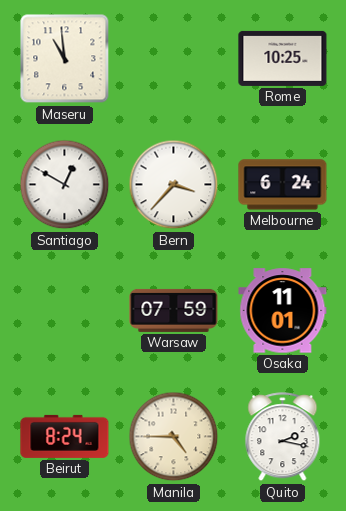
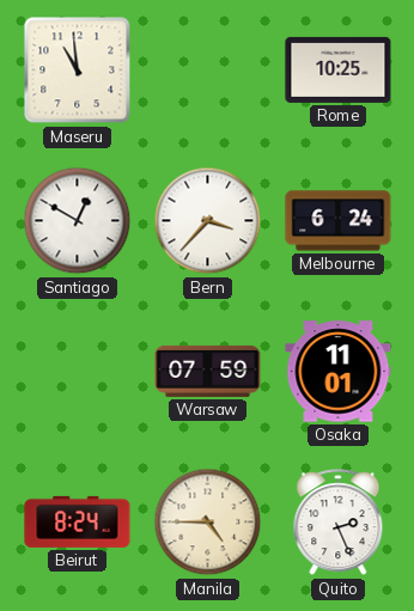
Quito: 2:17 -> 2:26
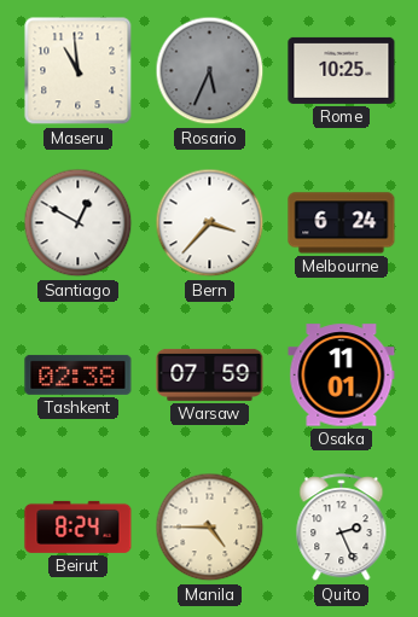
Rosario: none -> 5:34
Tashkent: none -> 02:38
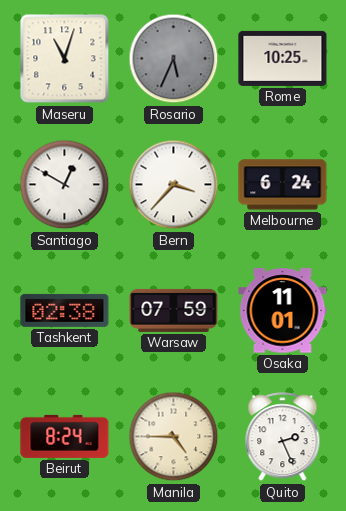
Maseru: 10:59 -> 11:03
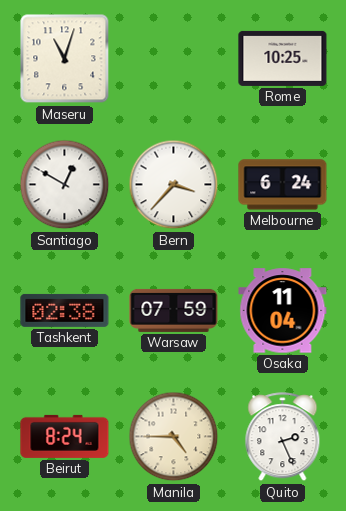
Rosario: 5:34 -> none
Osaka: 11:01 -> 11:04
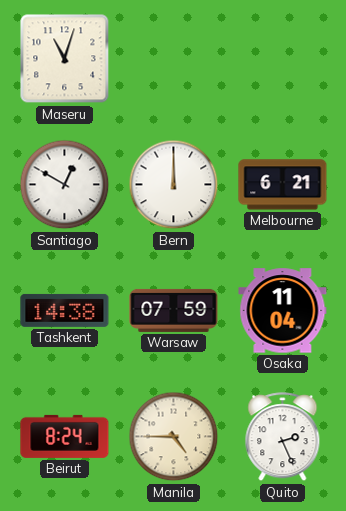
Rome: 10:25 -> none
Bern: 3:37 -> 12:00
Melbourne: 6:24 -> 6:21
Tashkent: 02:38 -> 14:38
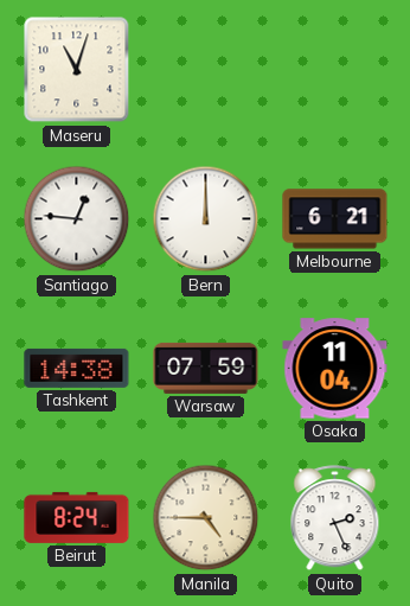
Santiago: 12:50 -> 12:46
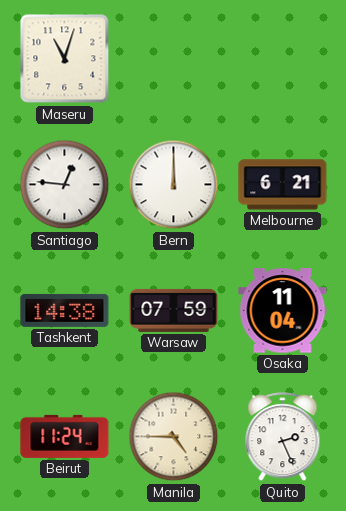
Beirut: 8:24 -> 11:24
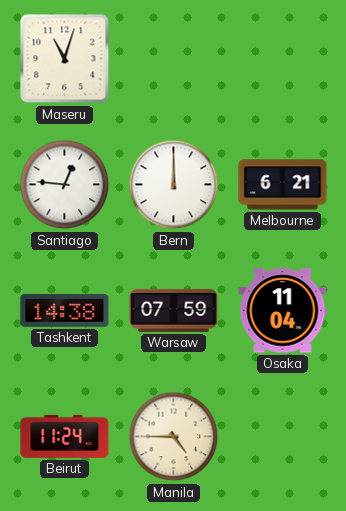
Quito: 2:26 -> none
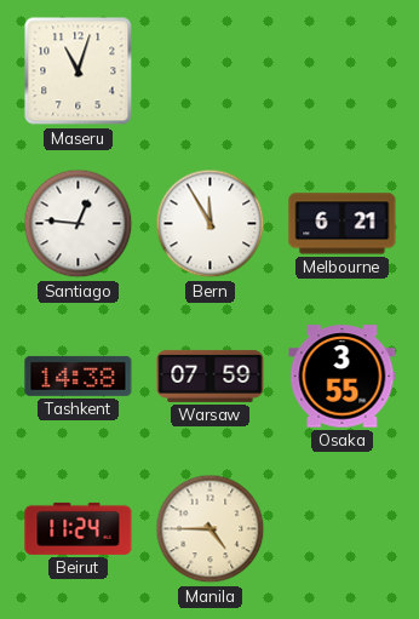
Bern: 12:00 -> 11:55
Osaka: 11:04 -> 3:55
